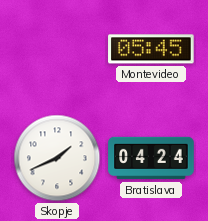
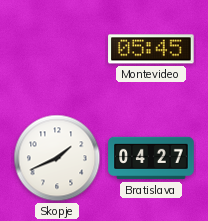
Bratislava: 04:24 -> 04:27
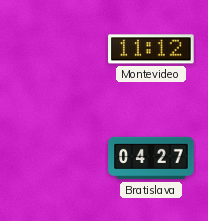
Montevideo: 05:45 -> 11:12
Skopje: 1:41 -> none
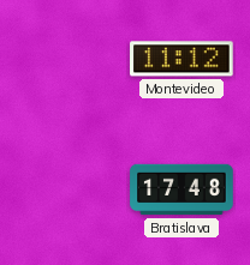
Bratislava: 04:27 -> 17:48
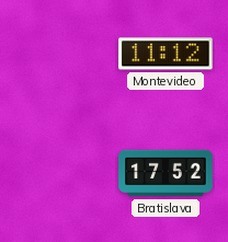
Bratislava: 17:48 -> 17:52
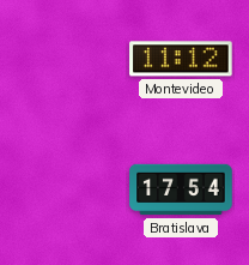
Bratislava: 17:52 -> 17:54
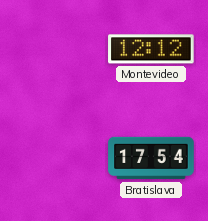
Montevideo: 11:12 -> 12:12
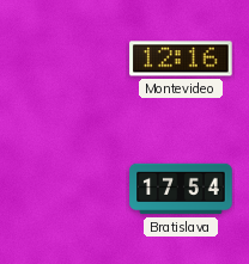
Montevideo: 12:12 -> 12:16
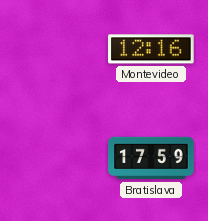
Bratislava: 17:54 -> 17:59
